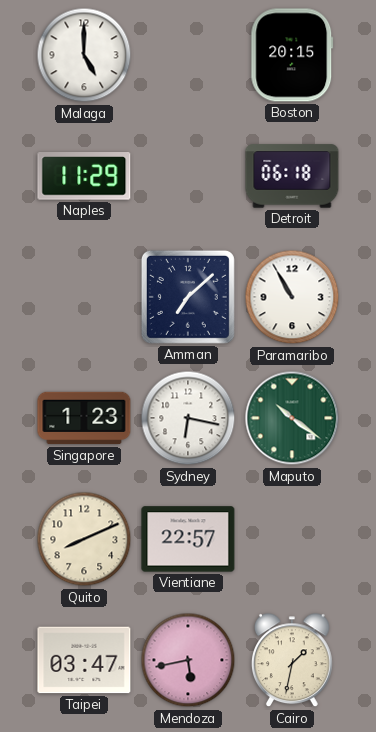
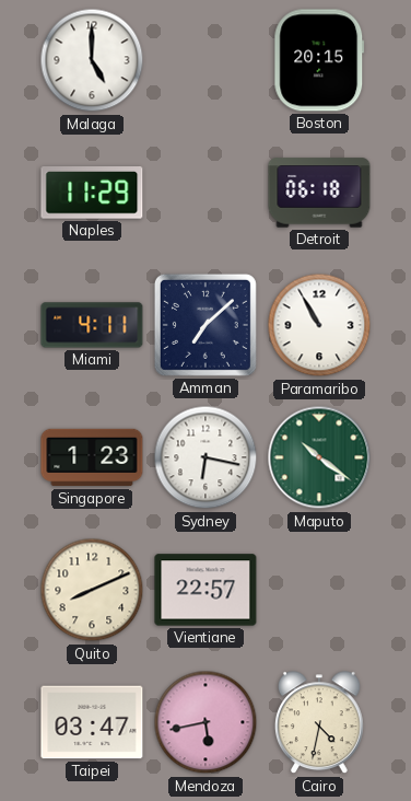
Miami: none -> 4:11
Cairo: 1:32 -> 4:32
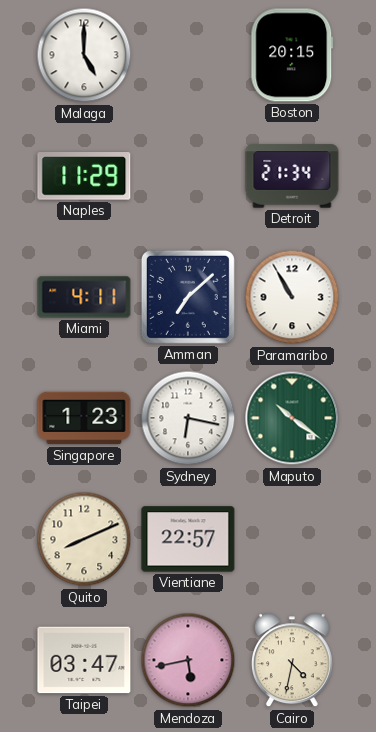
Detroit: 06:18 -> 21:34
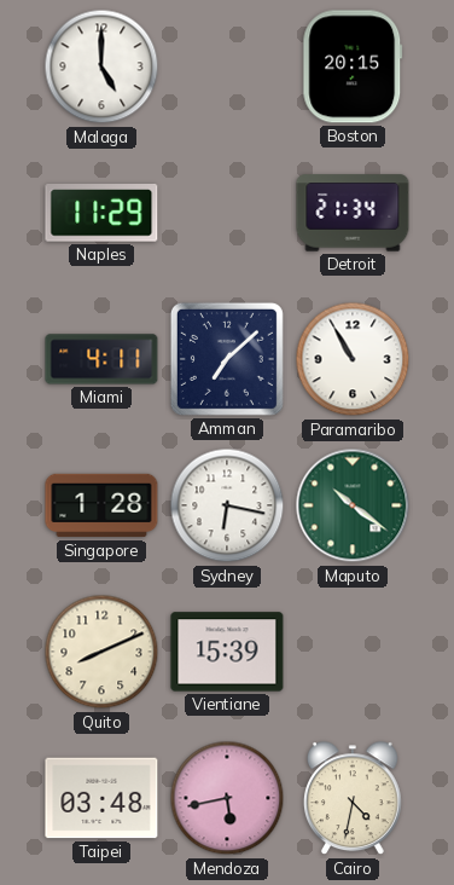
Singapore: 1:23 -> 1:28
Vientiane: 22:57 -> 15:39
Taipei: 03:47 -> 03:48
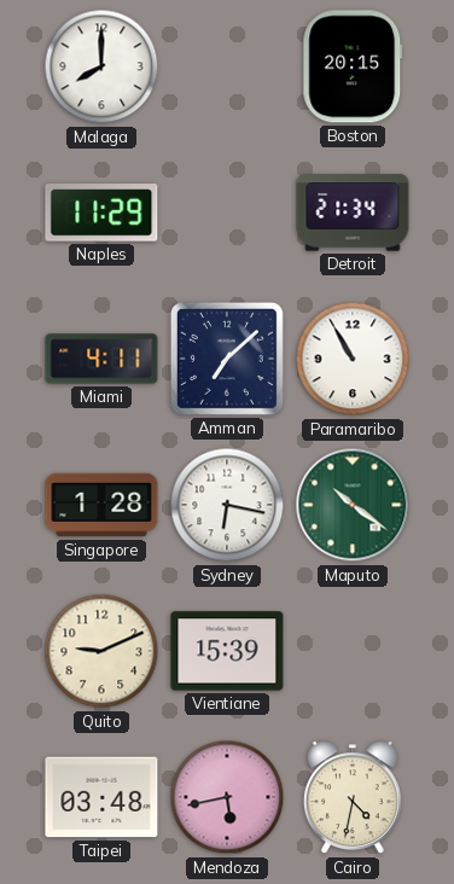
Malaga: 5:00 -> 8:00
Quito: 8:11 -> 9:11
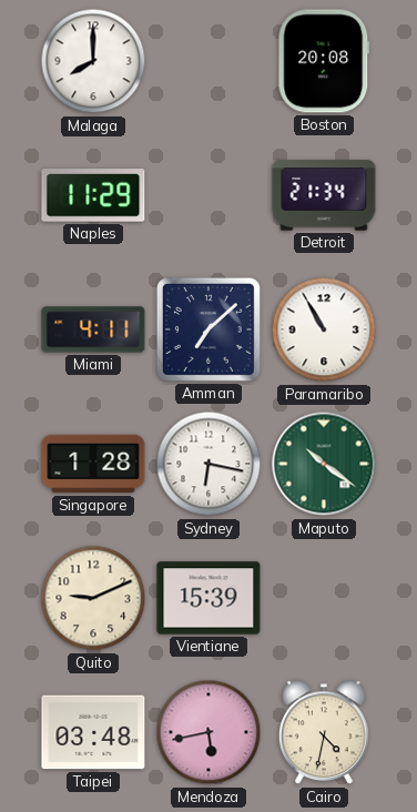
Boston: 20:15 -> 20:08
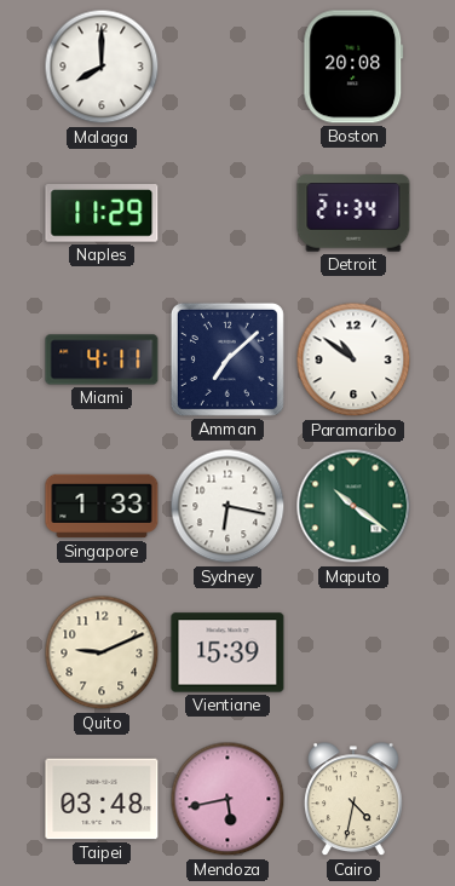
Paramaribo: 10:55 -> 10:51
Singapore: 1:28 -> 1:33
